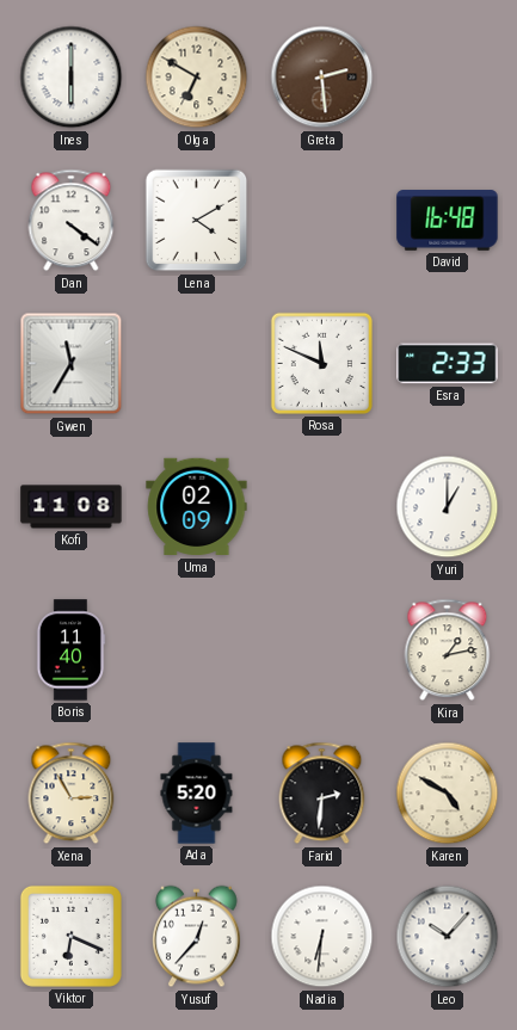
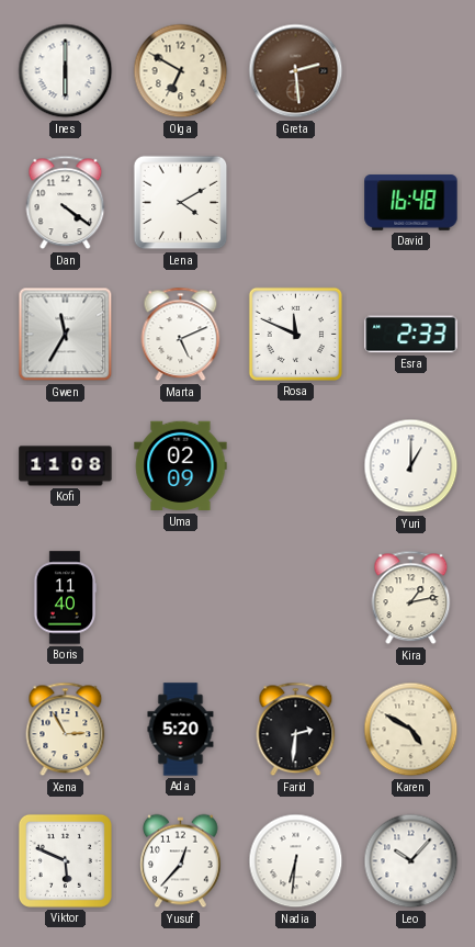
Marta: none -> 5:11
Viktor: 6:19 -> 5:49
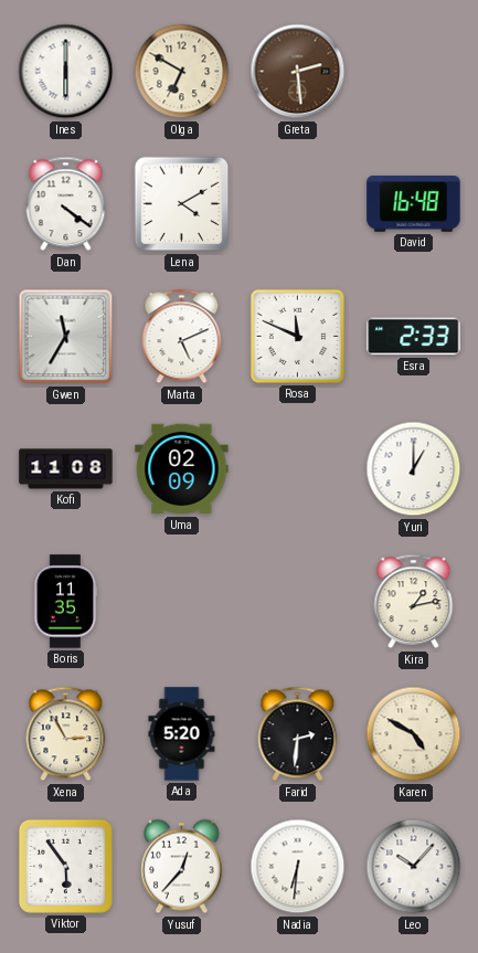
Boris: 11:40 -> 11:35
Viktor: 5:49 -> 5:54
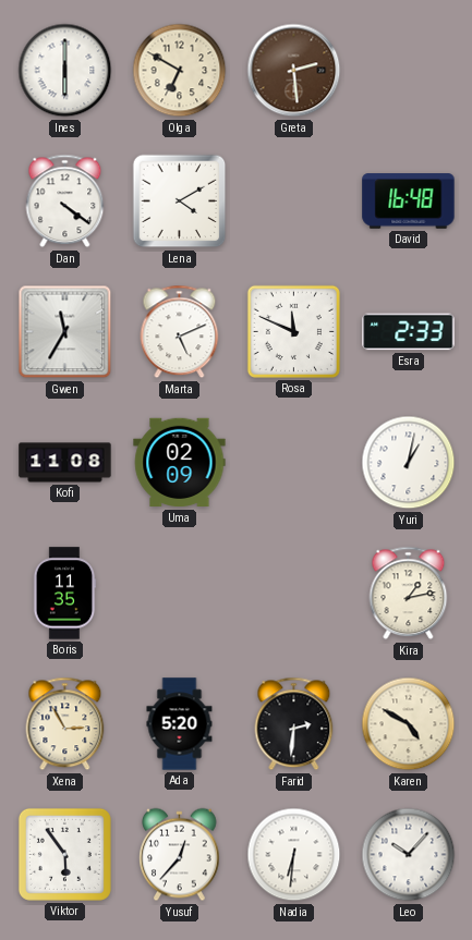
Yuri: 1:00 -> 1:02
